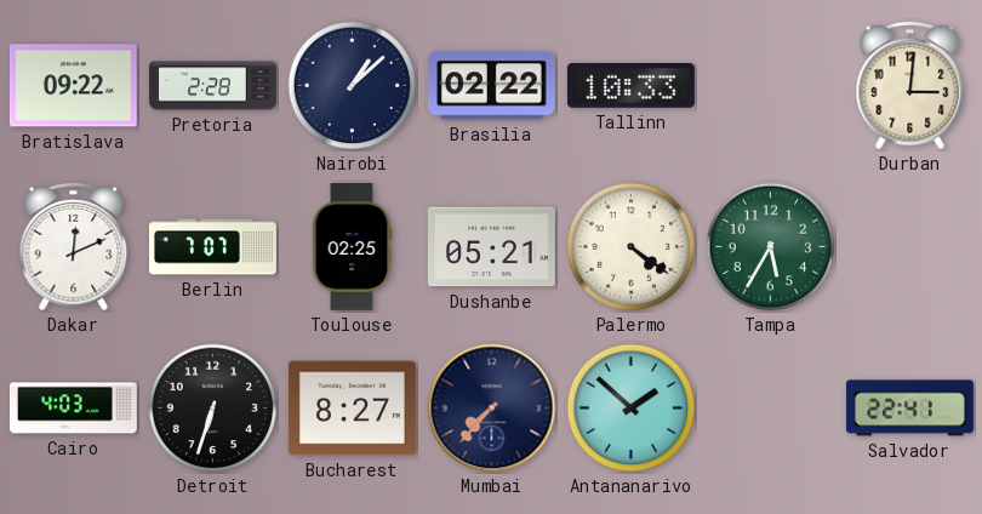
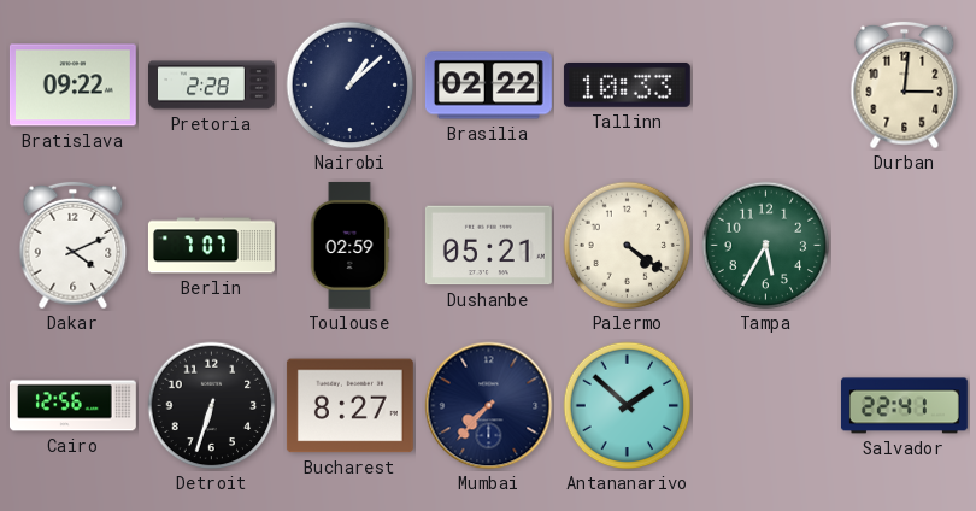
Dakar: 12:11 -> 4:11
Toulouse: 02:25 -> 02:59
Cairo: 4:03 -> 12:56
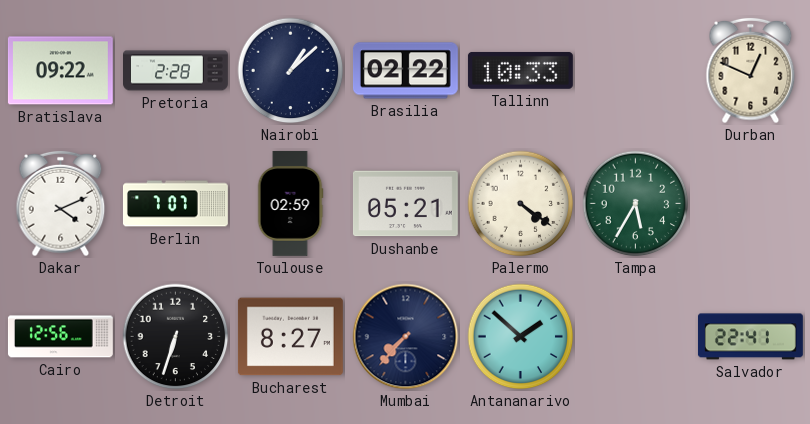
Durban: 3:01 -> 12:49
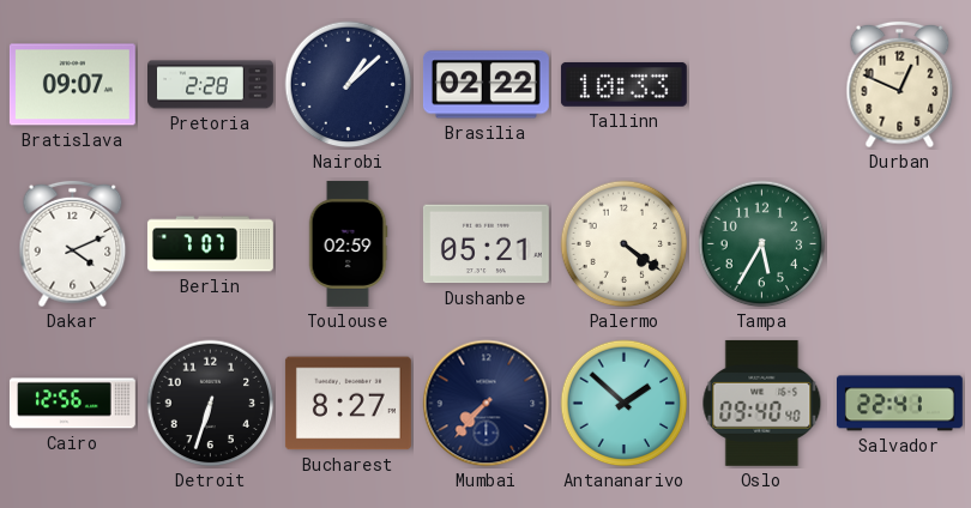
Bratislava: 09:22 -> 09:07
Oslo: none -> 09:40
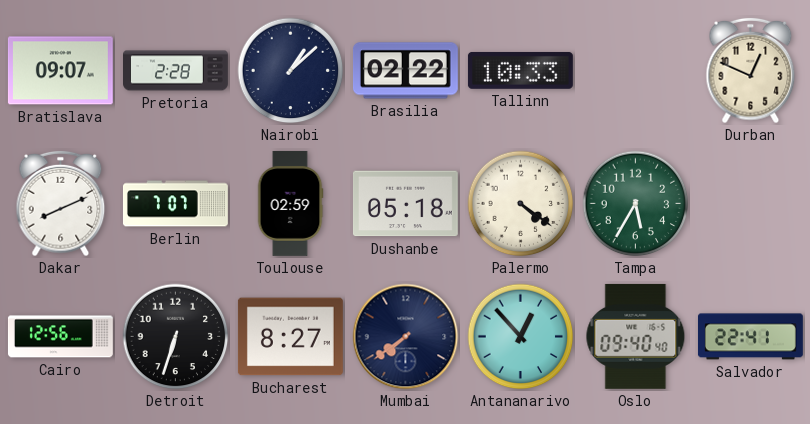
Dakar: 4:11 -> 8:11
Dushanbe: 05:21 -> 05:18
Mumbai: 7:37 -> 7:39
Antananarivo: 1:52 -> 12:53
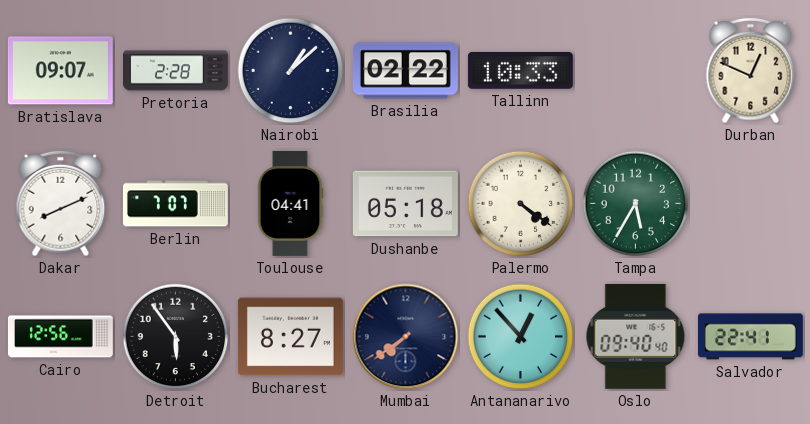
Toulouse: 02:59 -> 04:41
Detroit: 6:33 -> 5:54
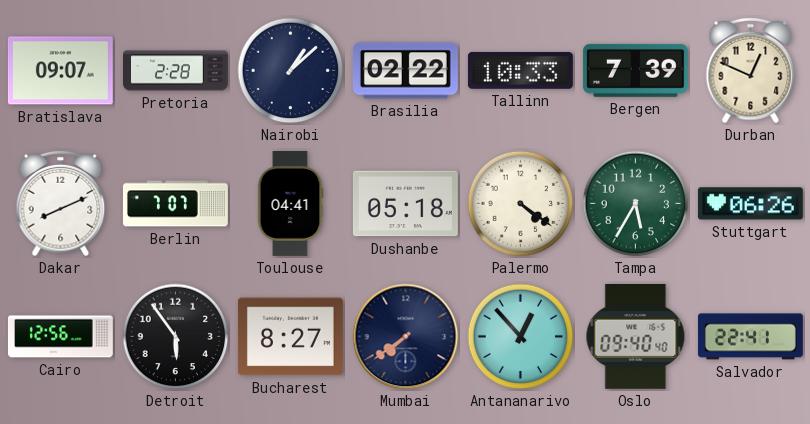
Bergen: none -> 7:39
Stuttgart: none -> 06:26
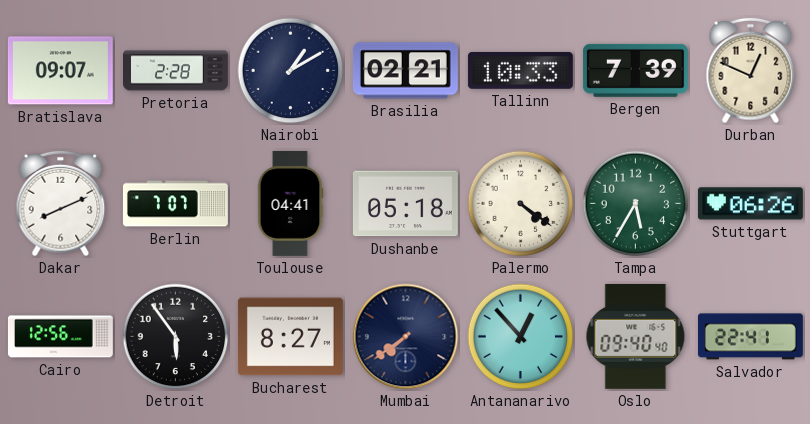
Nairobi: 1:08 -> 1:10
Brasilia: 02:22 -> 02:21
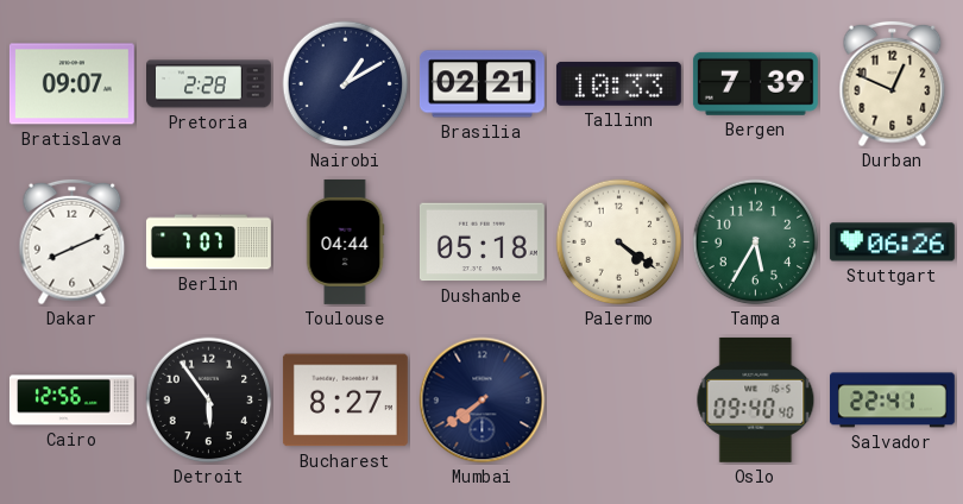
Toulouse: 04:41 -> 04:44
Antananarivo: 12:53 -> none
